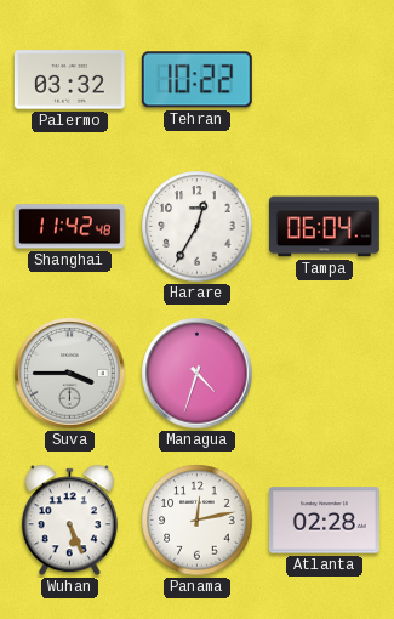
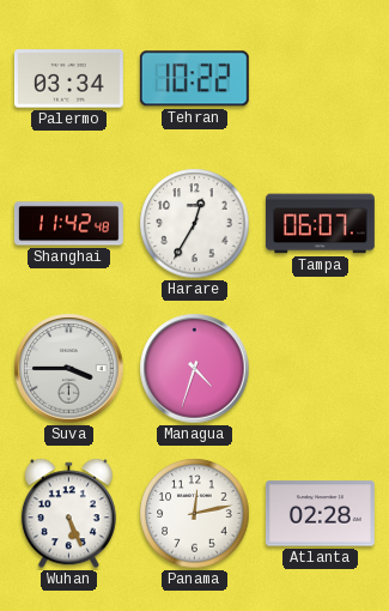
Palermo: 03:32 -> 03:34
Tampa: 06:04 -> 06:07
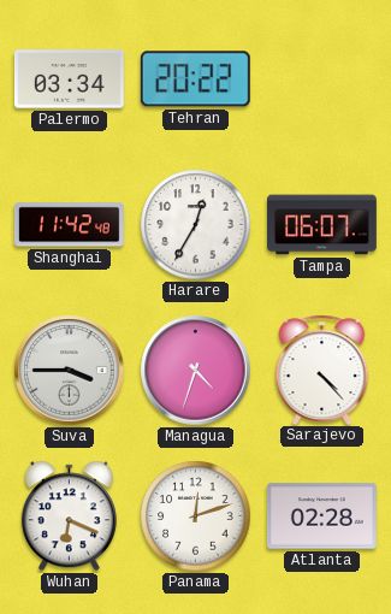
Tehran: 10:22 -> 20:22
Sarajevo: none -> 4:23
Wuhan: 5:26 -> 6:19
Panama: 12:13 -> 12:12
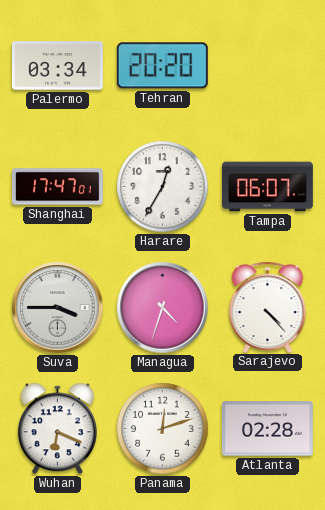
Tehran: 20:22 -> 20:20
Shanghai: 11:42 -> 17:47
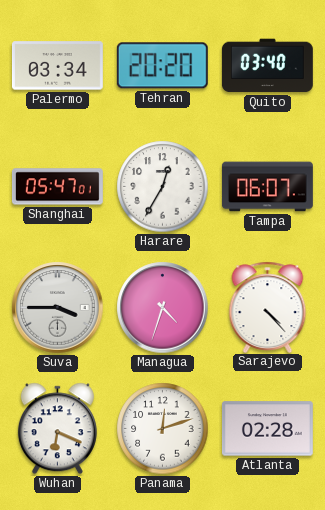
Quito: none -> 03:40
Shanghai: 17:47 -> 05:47
